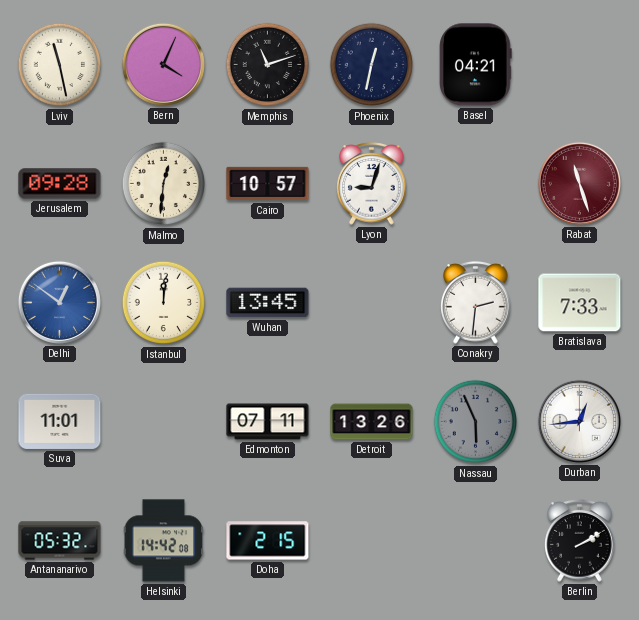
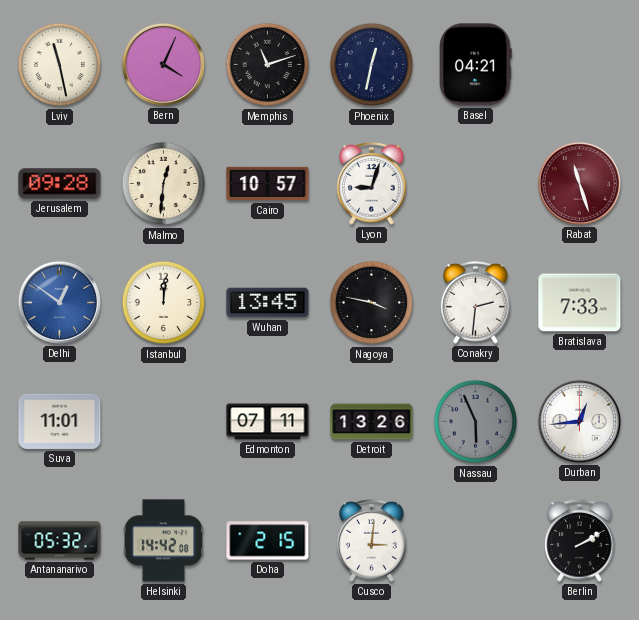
Nagoya: none -> 3:47
Cusco: none -> 3:01
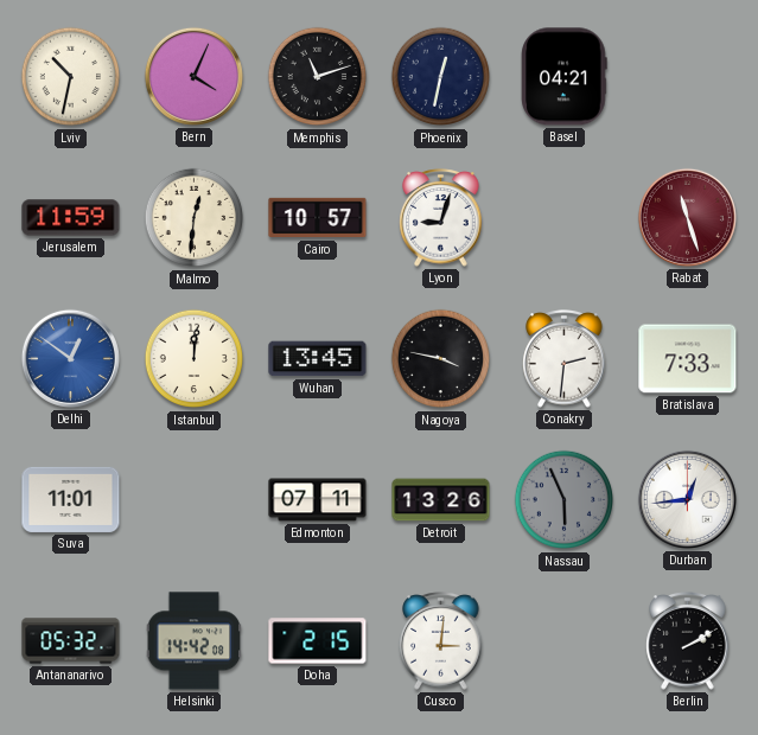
Lviv: 11:28 -> 10:32
Jerusalem: 09:28 -> 11:59
